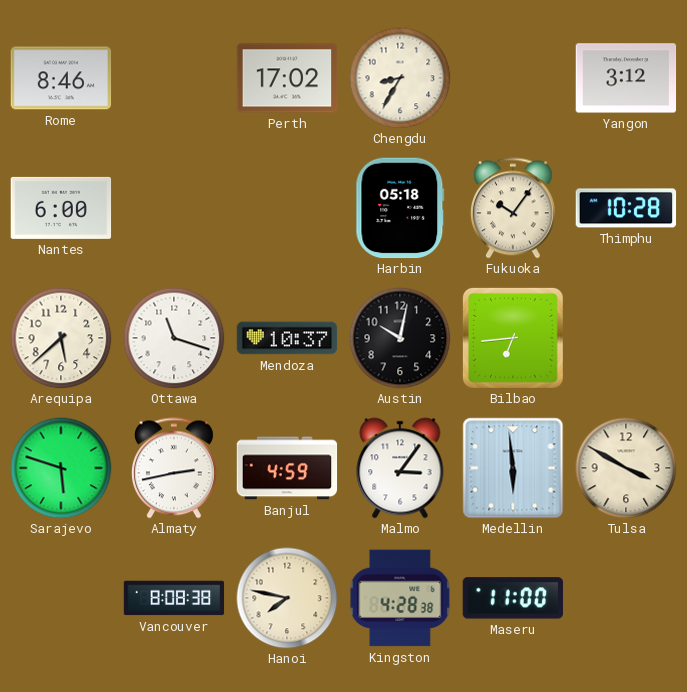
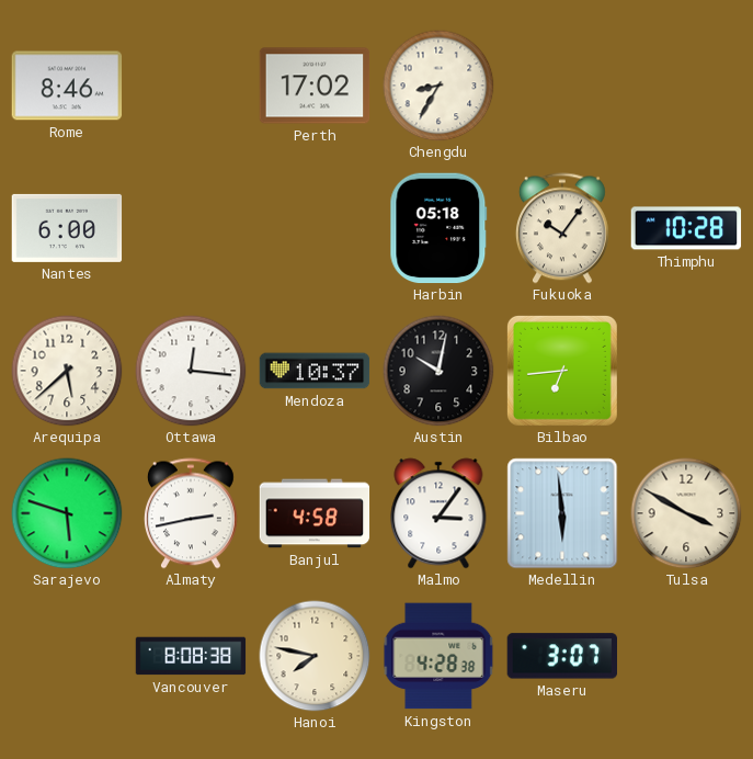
Yangon: 3:12 -> none
Ottawa: 11:18 -> 12:16
Banjul: 4:59 -> 4:58
Maseru: 11:00 -> 3:07
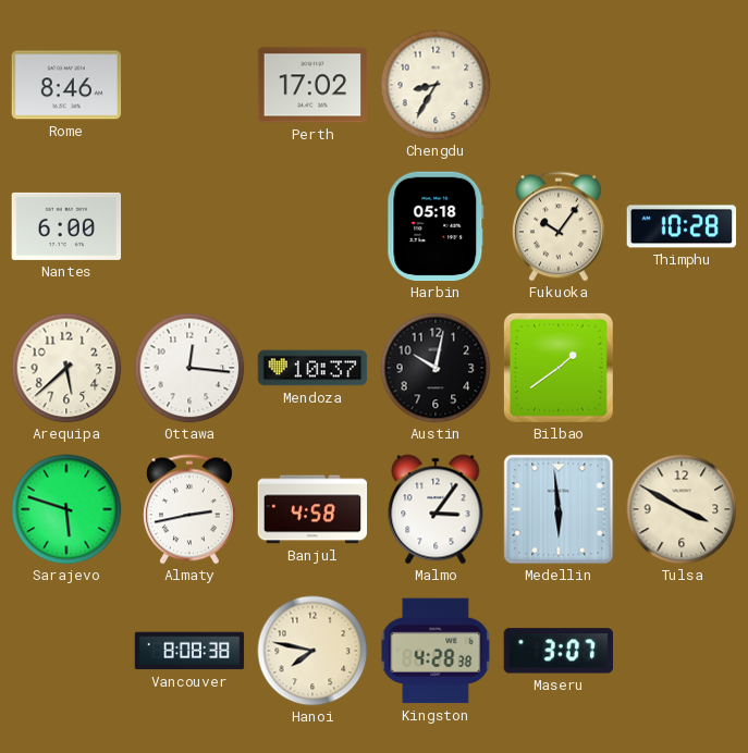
Bilbao: 6:44 -> 1:39
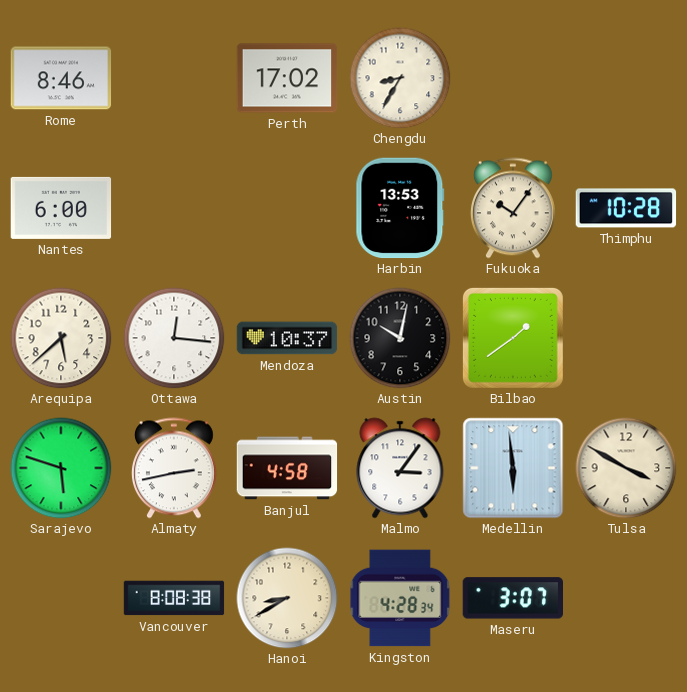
Harbin: 05:18 -> 13:53
Hanoi: 7:47 -> 8:40
Kingston: 4:28:38 -> 4:28:34
